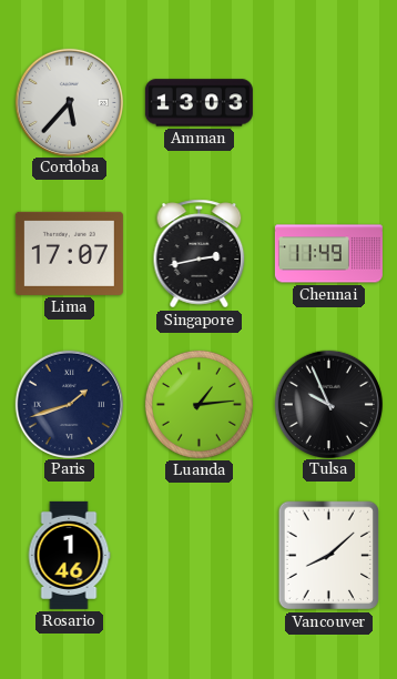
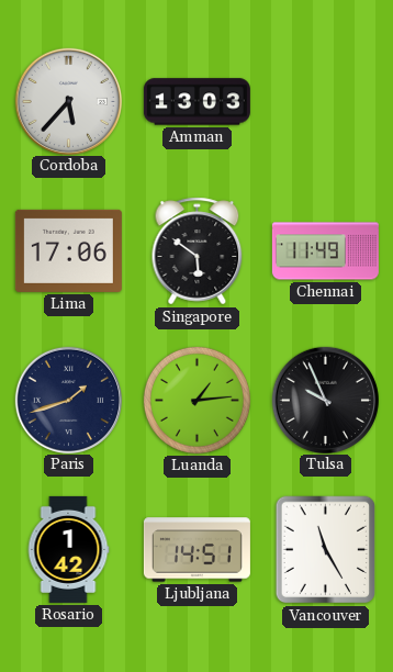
Lima: 17:07 -> 17:06
Singapore: 2:43 -> 5:51
Rosario: 1:46 -> 1:42
Ljubljana: none -> 14:51
Vancouver: 8:08 -> 11:25
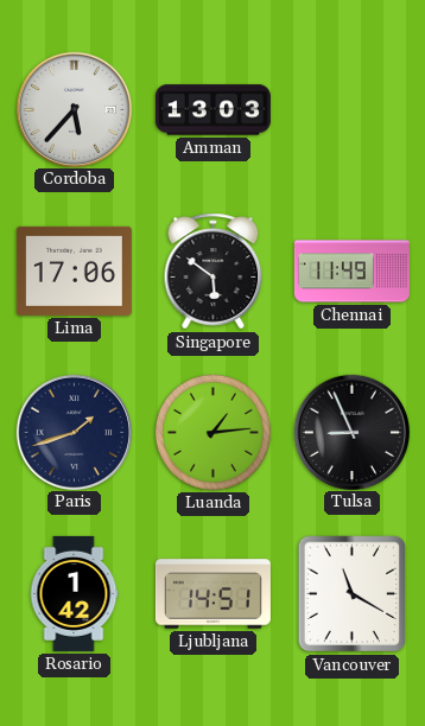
Tulsa: 9:56 -> 8:56
Vancouver: 11:25 -> 11:20
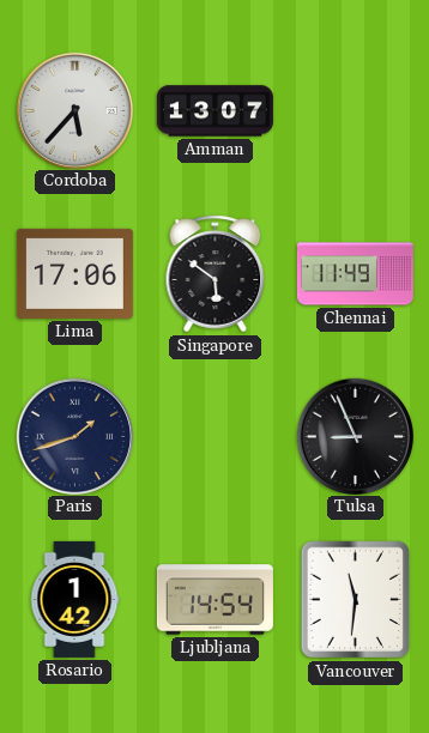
Amman: 13:03 -> 13:07
Luanda: 1:14 -> none
Ljubljana: 14:51 -> 14:54
Vancouver: 11:20 -> 11:31
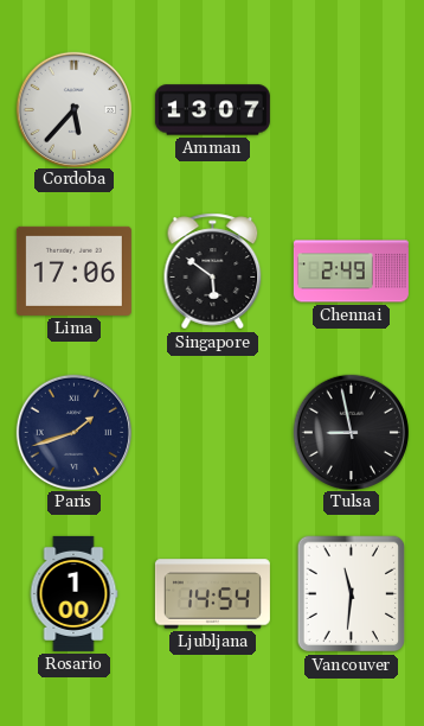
Chennai: 11:49 -> 2:49
Tulsa: 8:56 -> 8:58
Rosario: 1:42 -> 1:00
